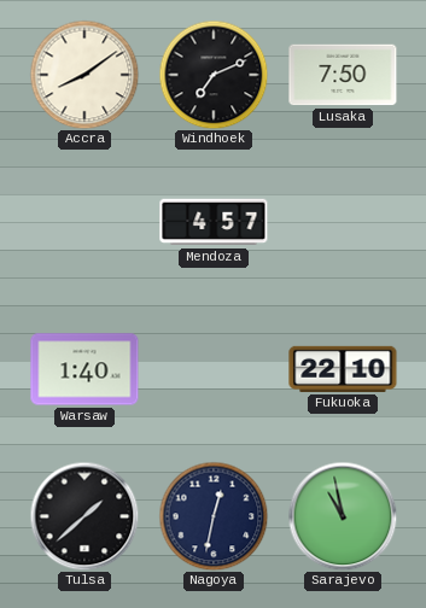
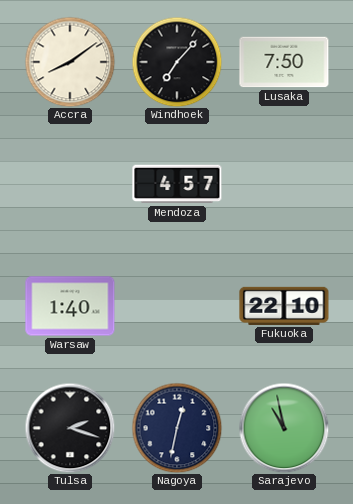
Windhoek: 7:11 -> 7:07
Tulsa: 1:38 -> 2:18
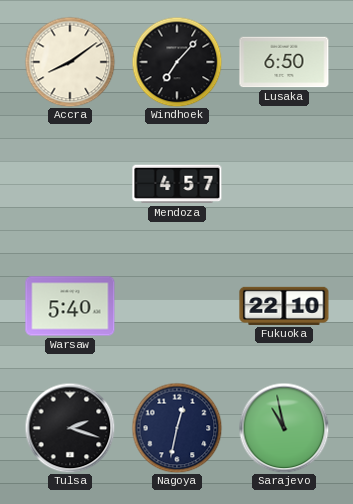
Lusaka: 7:50 -> 6:50
Warsaw: 1:40 -> 5:40
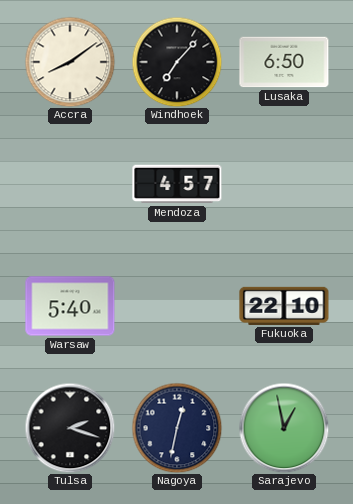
Sarajevo: 10:58 -> 12:58
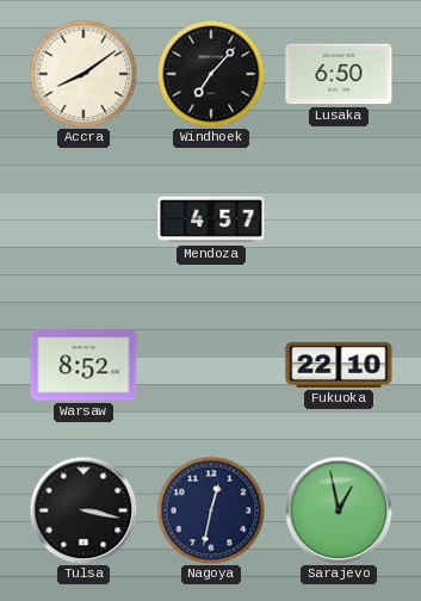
Warsaw: 5:40 -> 8:52
Tulsa: 2:18 -> 3:17
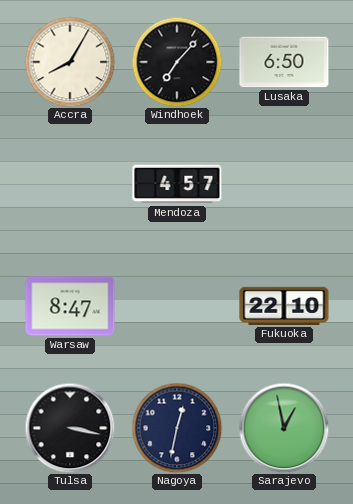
Accra: 8:09 -> 8:05
Warsaw: 8:52 -> 8:47
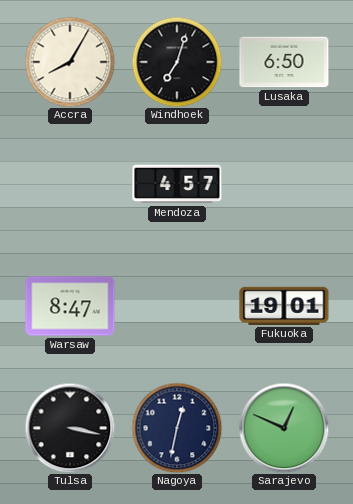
Windhoek: 7:07 -> 7:03
Fukuoka: 22:10 -> 19:01
Sarajevo: 12:58 -> 12:49
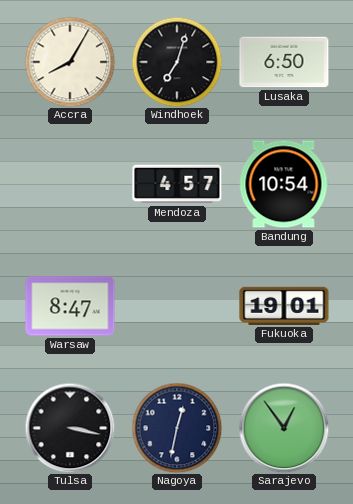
Bandung: none -> 10:54
Sarajevo: 12:49 -> 12:54
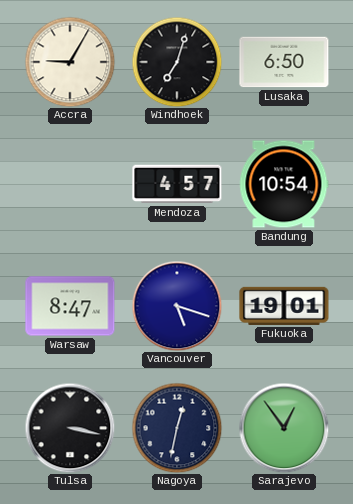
Accra: 8:05 -> 9:05
Vancouver: none -> 5:18
